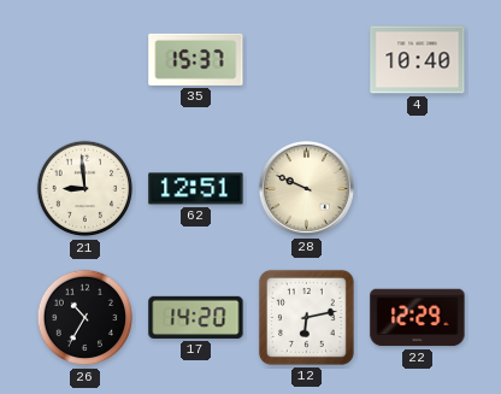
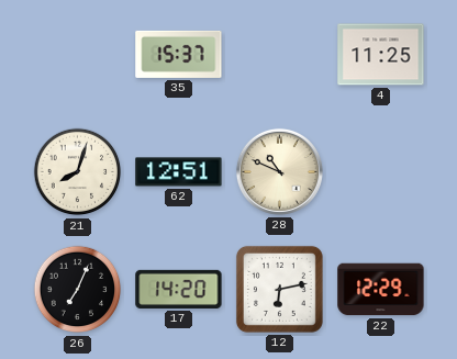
4: 10:40 -> 11:25
21: 8:59 -> 8:03
28: 9:49 -> 10:49
26: 10:35 -> 7:04
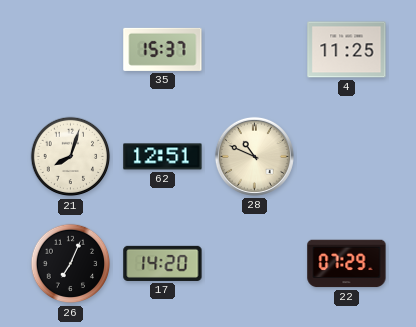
12: 6:13 -> none
22: 12:29 -> 07:29
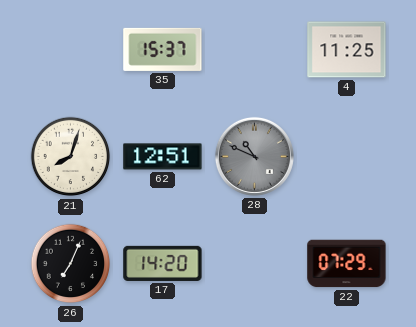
28 dial: cream -> grey
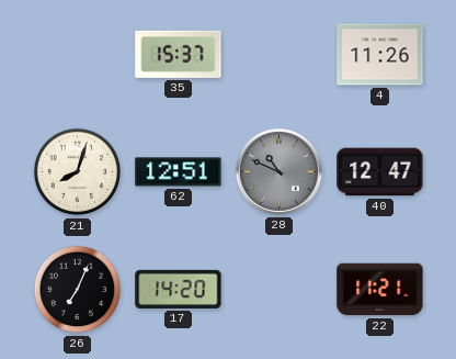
4: 11:25 -> 11:26
40: none -> 12:47
22: 07:29 -> 11:21
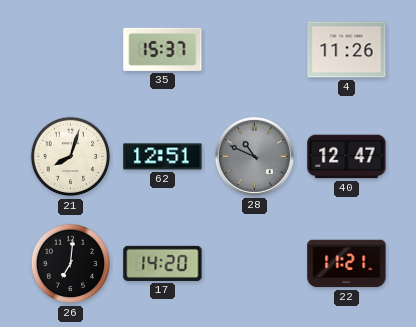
26: 7:04 -> 7:01
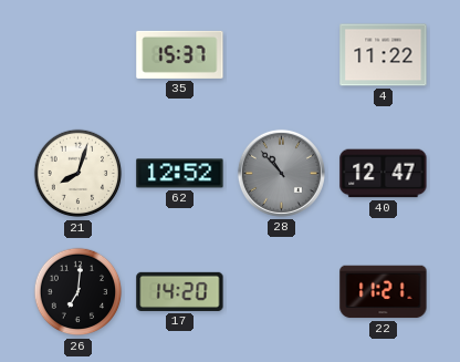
4: 11:26 -> 11:22
62: 12:51 -> 12:52
28: 10:49 -> 10:53
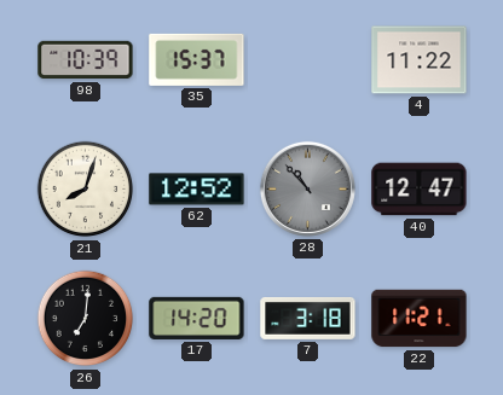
98: none -> 10:39
7: none -> 3:18
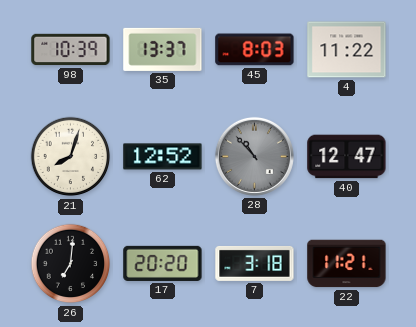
35: 15:37 -> 13:37
45: none -> 8:03
17: 14:20 -> 20:20
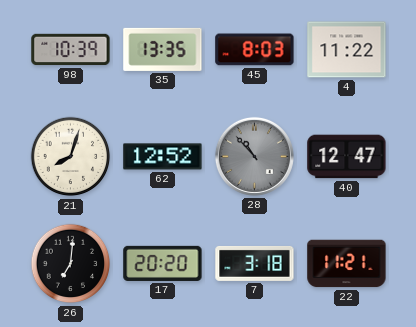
35: 13:37 -> 13:35
